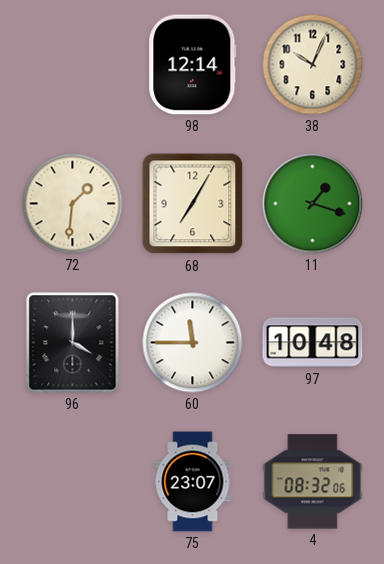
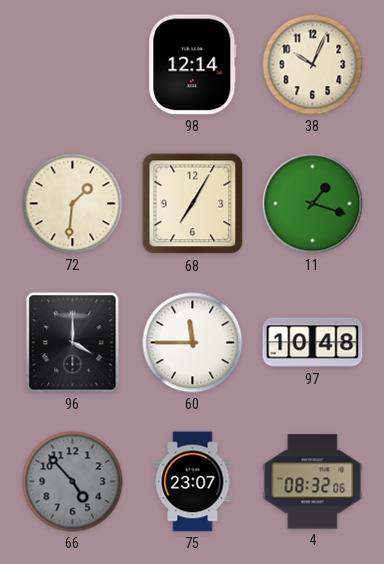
66: none -> 4:53
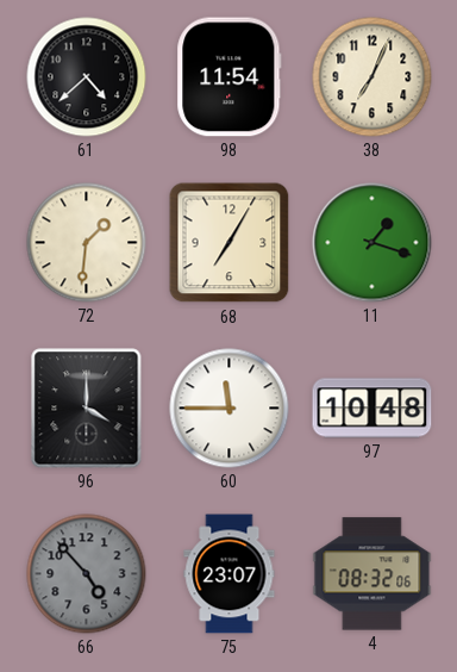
61: none -> 4:38
98: 12:14 -> 11:54
38: 10:04 -> 7:04
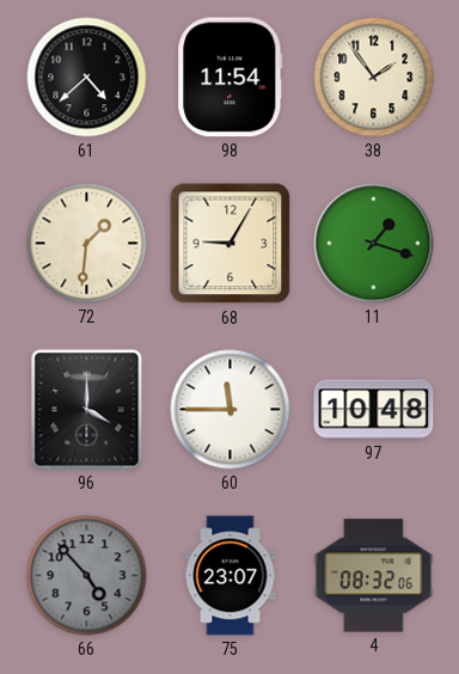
38: 7:04 -> 1:54
68: 7:05 -> 9:05
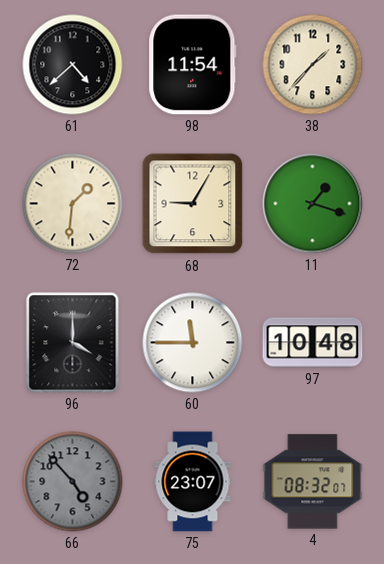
38: 1:54 -> 1:37
4: 08:32:06 -> 08:32:07
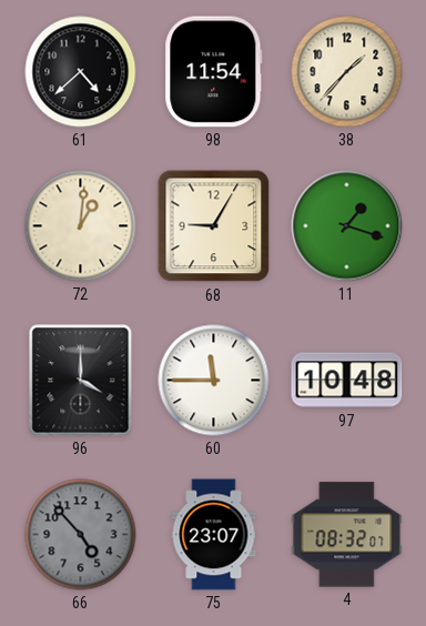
72: 1:31 -> 1:01
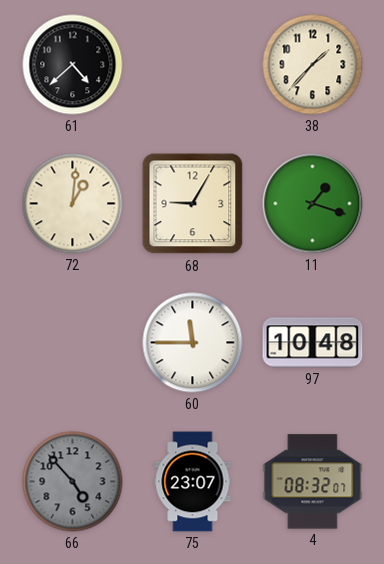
98: 11:54 -> none
96: 4:00 -> none
